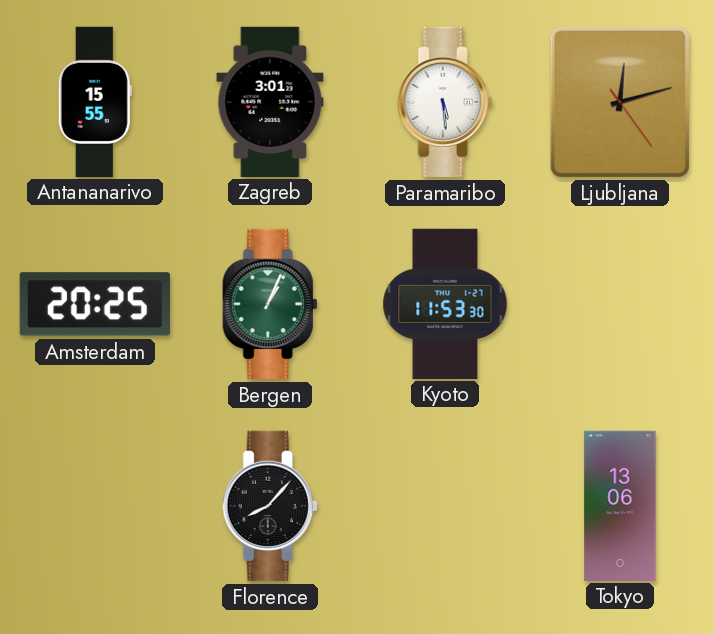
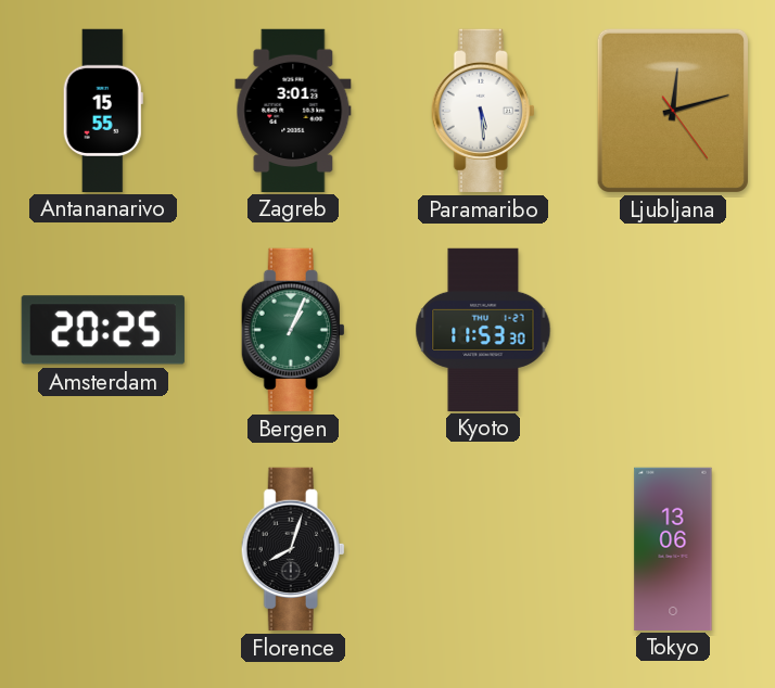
Florence: 8:07 -> 8:03
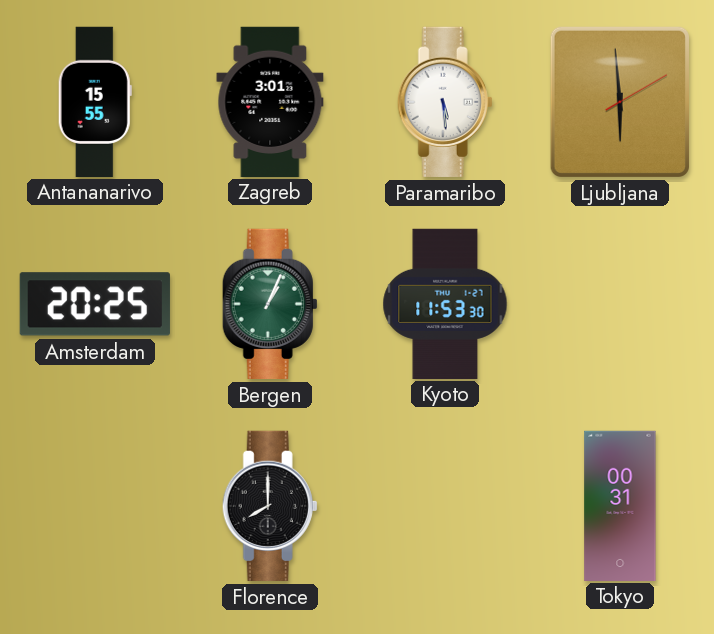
Ljubljana: 12:12 -> 5:59
Florence: 8:03 -> 8:00
Tokyo: 13:06 -> 00:31
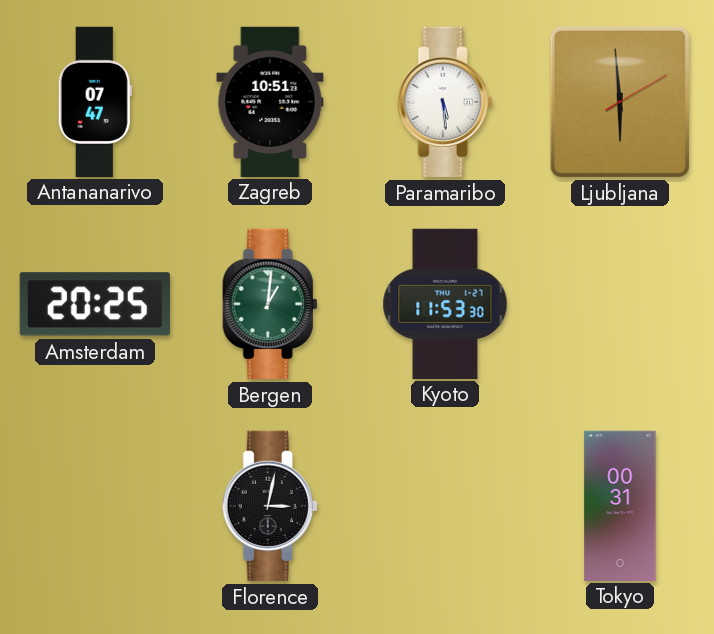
Antananarivo: 15:55 -> 07:47
Zagreb: 3:01 -> 10:51
Bergen: 1:04 -> 1:01
Florence: 8:00 -> 3:02
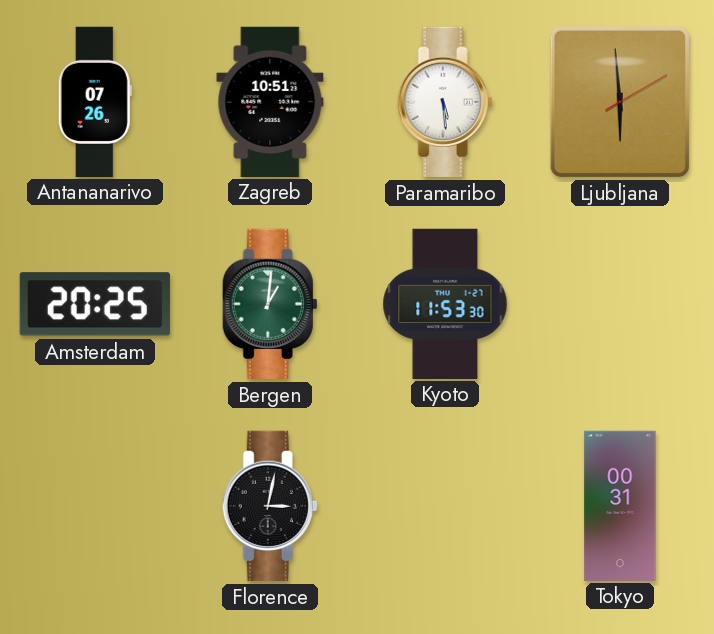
Antananarivo: 07:47 -> 07:26
